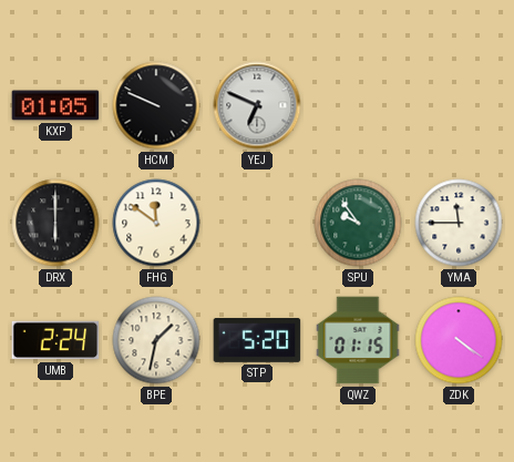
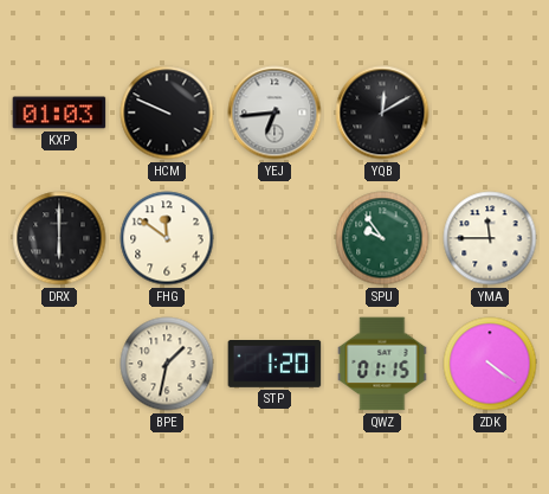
KXP: 01:05 -> 01:03
YEJ: 6:49 -> 6:44
YQB: none -> 12:10
UMB: 2:24 -> none
STP: 5:20 -> 1:20
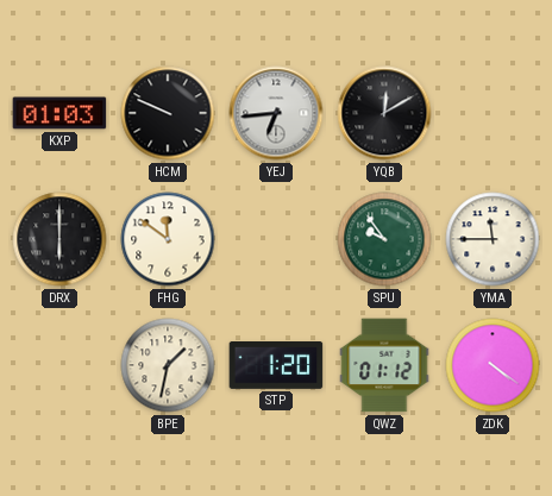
QWZ: 01:15 -> 01:12
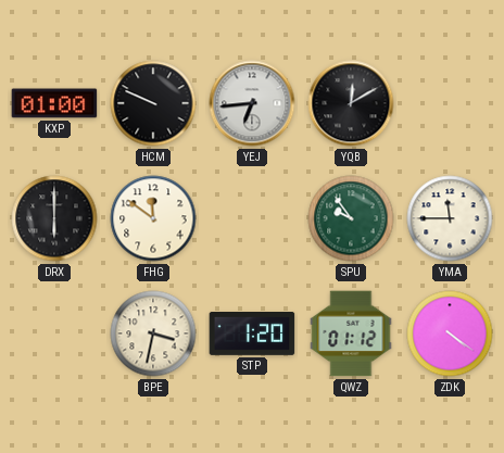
KXP: 01:03 -> 01:00
BPE: 1:32 -> 3:32
